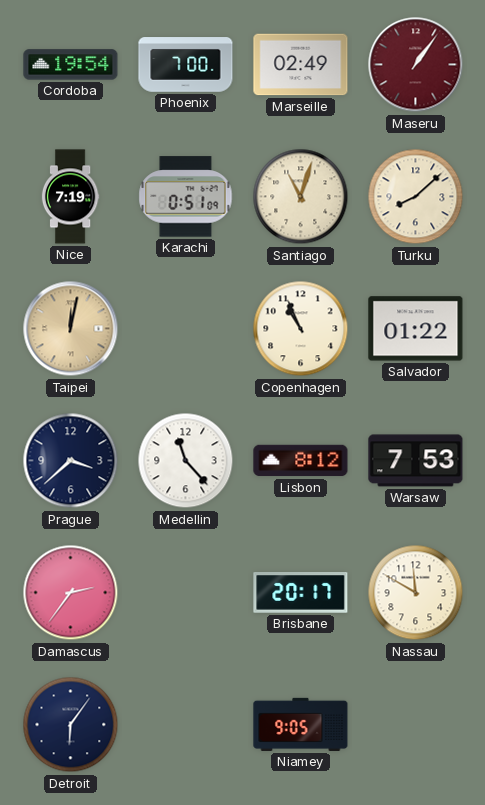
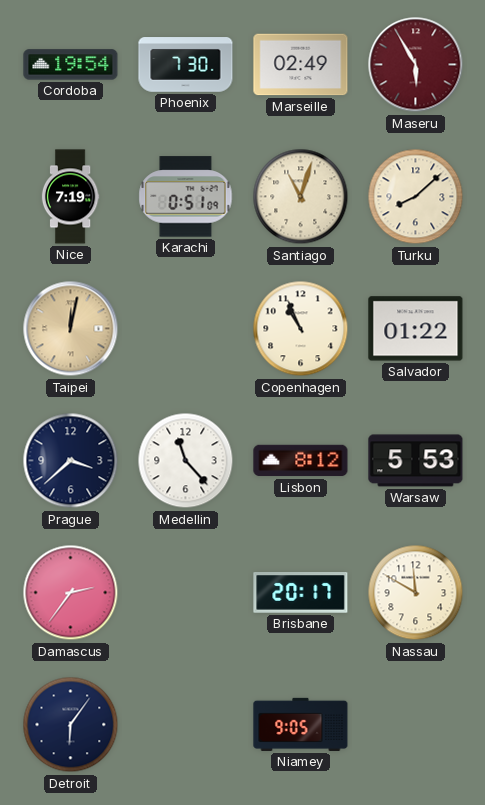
Phoenix: 7:00 -> 7:30
Maseru: 1:06 -> 5:55
Warsaw: 7:53 -> 5:53
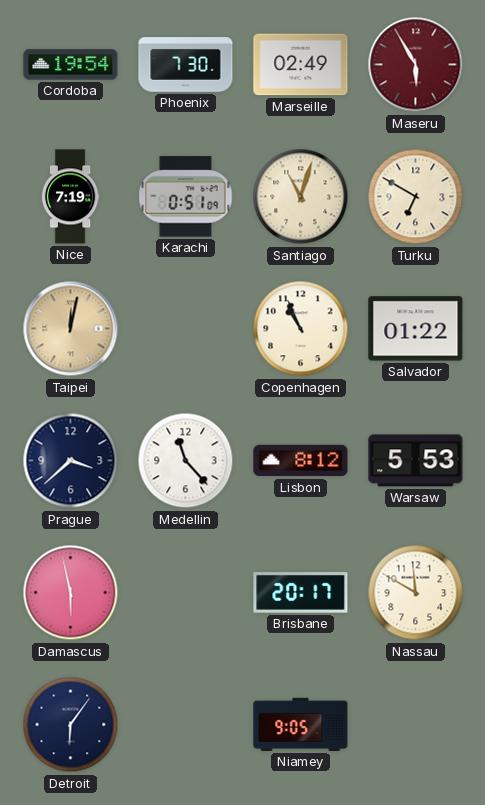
Turku: 8:08 -> 6:50
Damascus: 2:36 -> 5:58
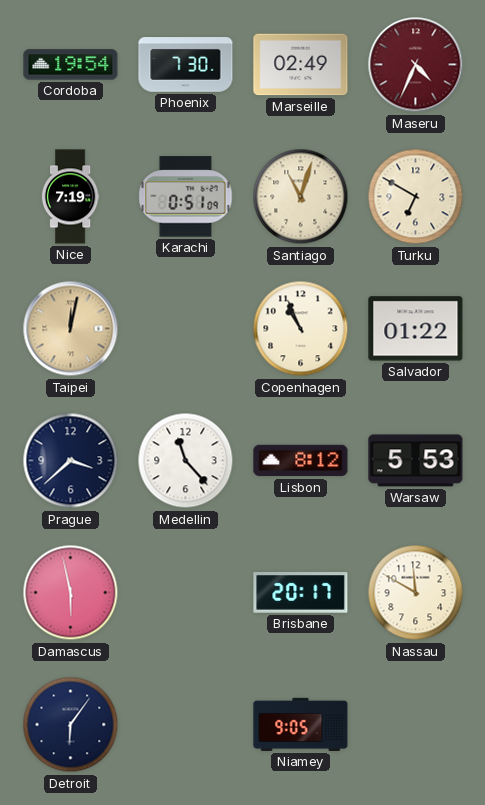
Maseru: 5:55 -> 4:34
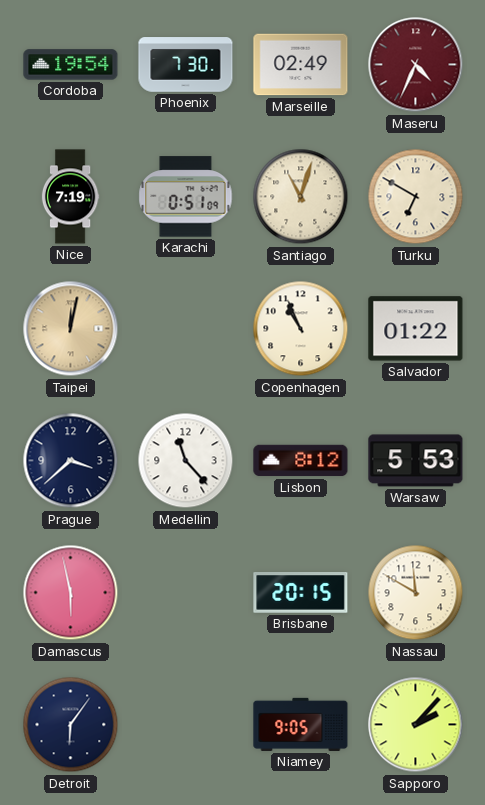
Brisbane: 20:17 -> 20:15
Sapporo: none -> 2:07
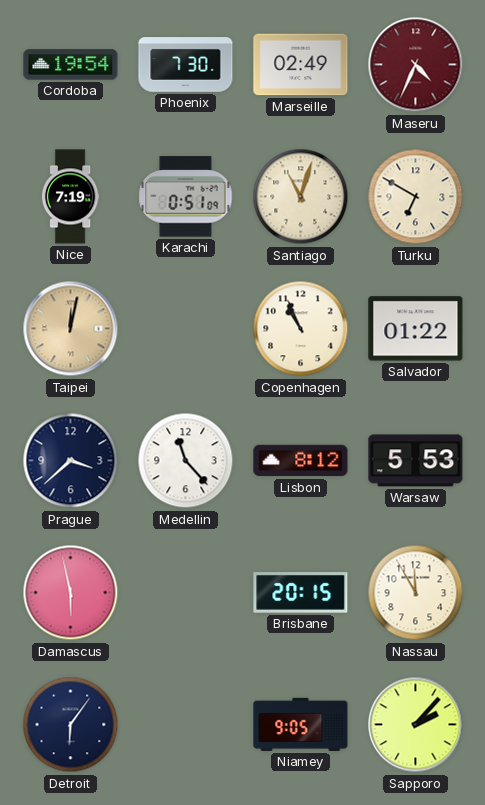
Nassau: 11:50 -> 11:55
